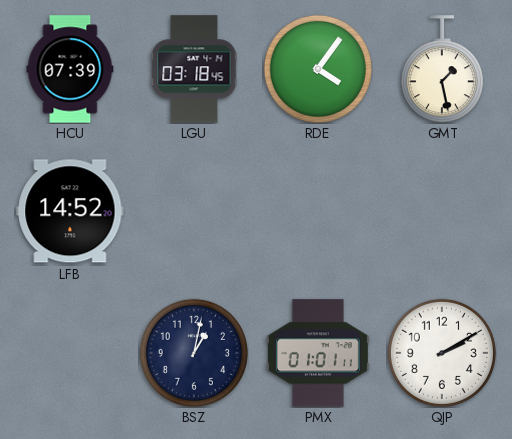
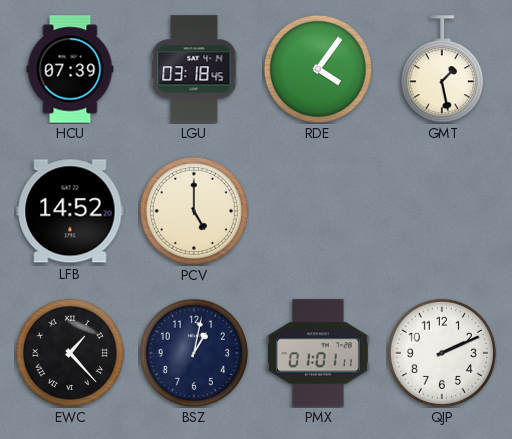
PCV: none -> 5:00
EWC: none -> 1:23
QJP: 2:10 -> 2:11
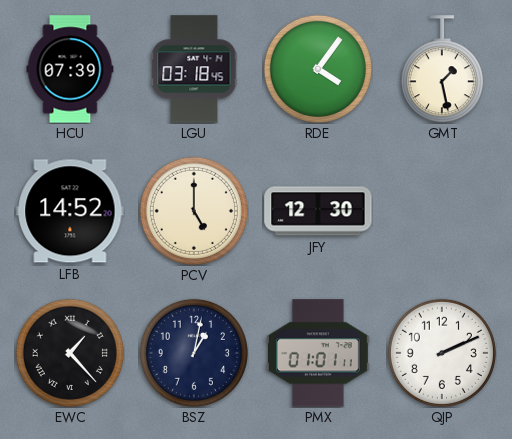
JFY: none -> 12:30
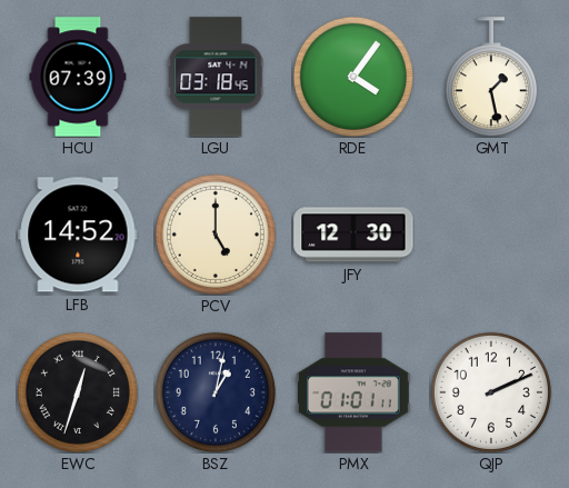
EWC: 1:23 -> 12:33
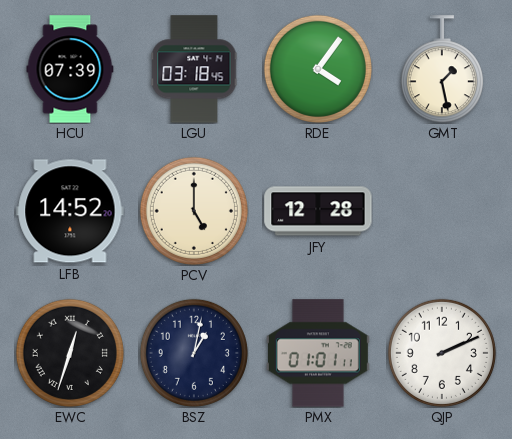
JFY: 12:30 -> 12:28
